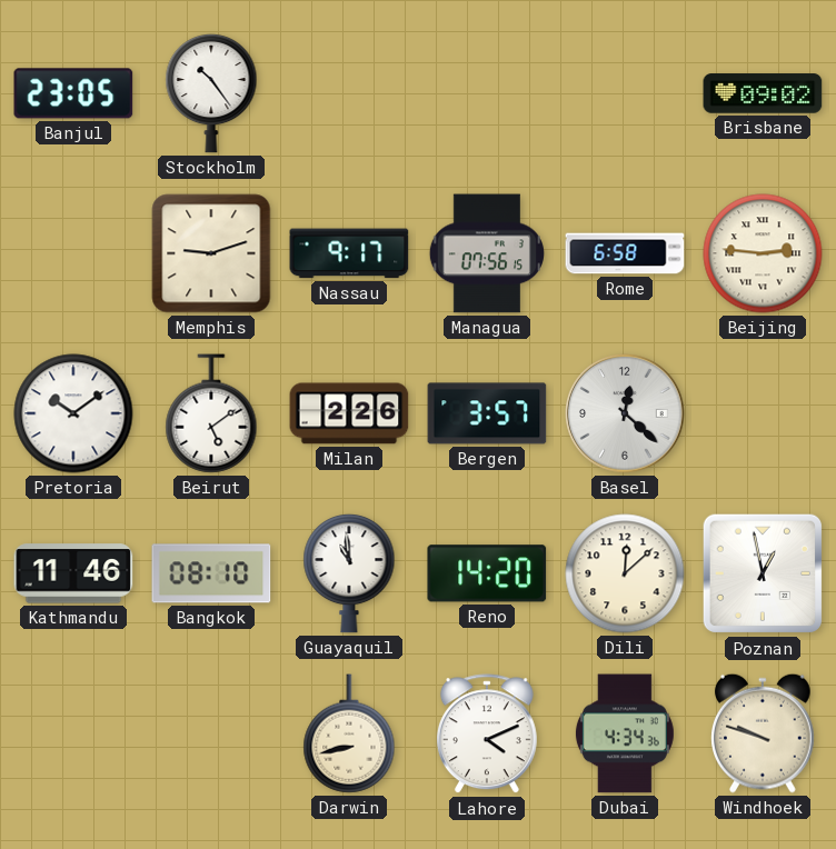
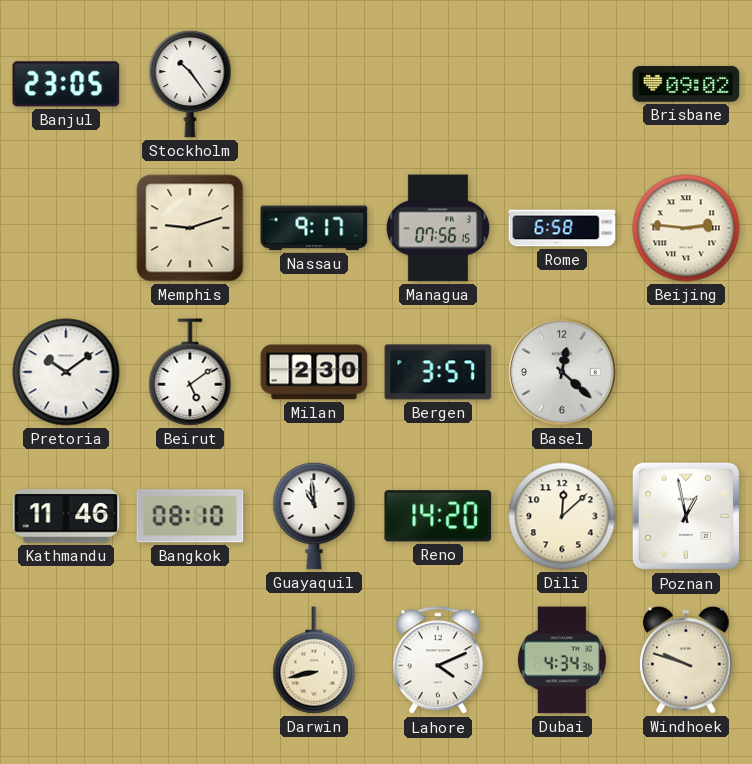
Milan: 2:26 -> 2:30
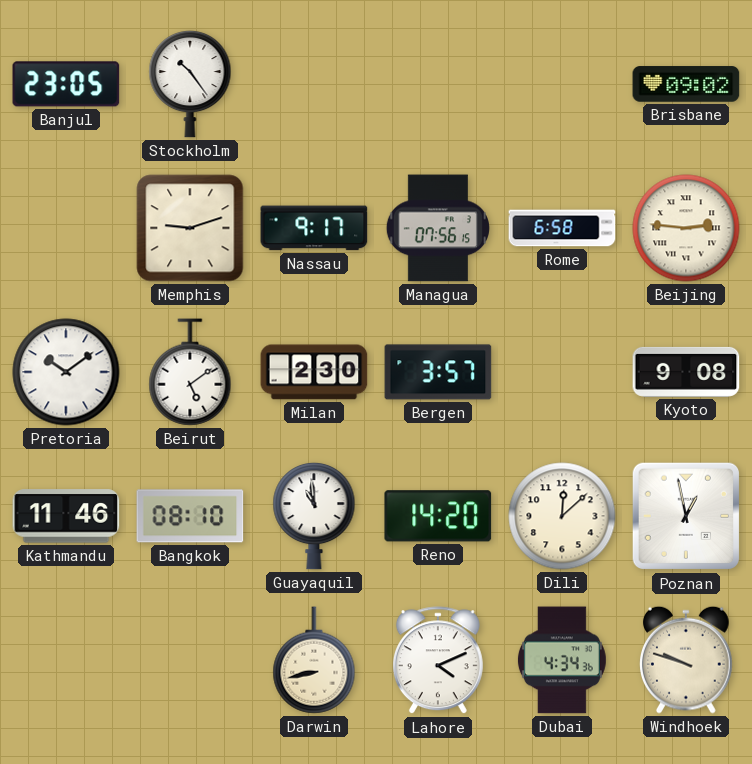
Basel: 12:22 -> none
Kyoto: none -> 9:08
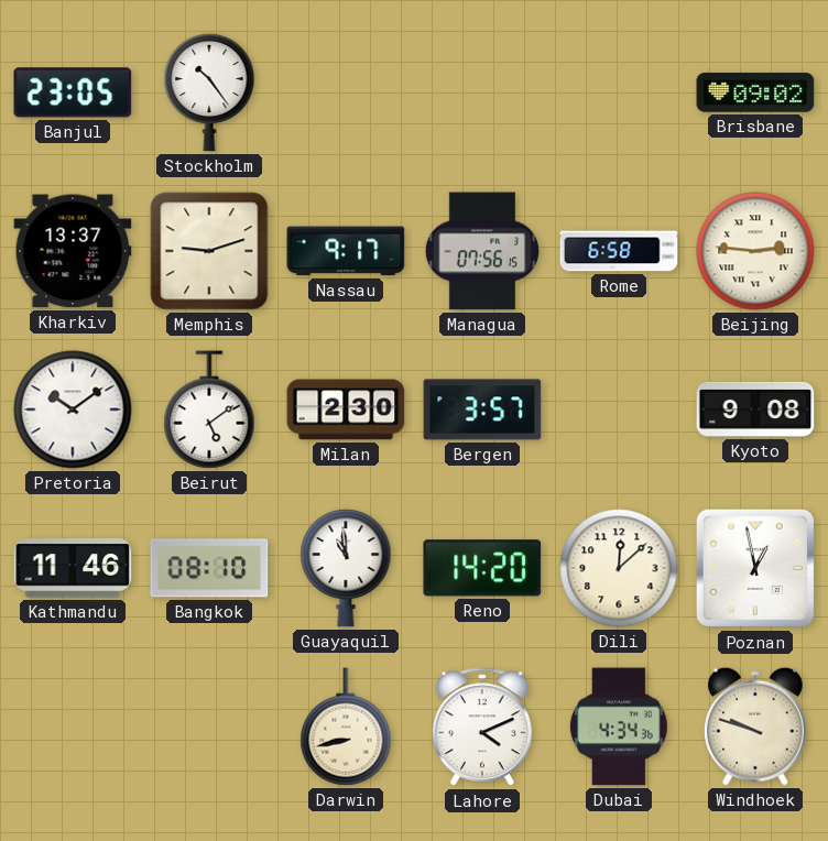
Kharkiv: none -> 13:37
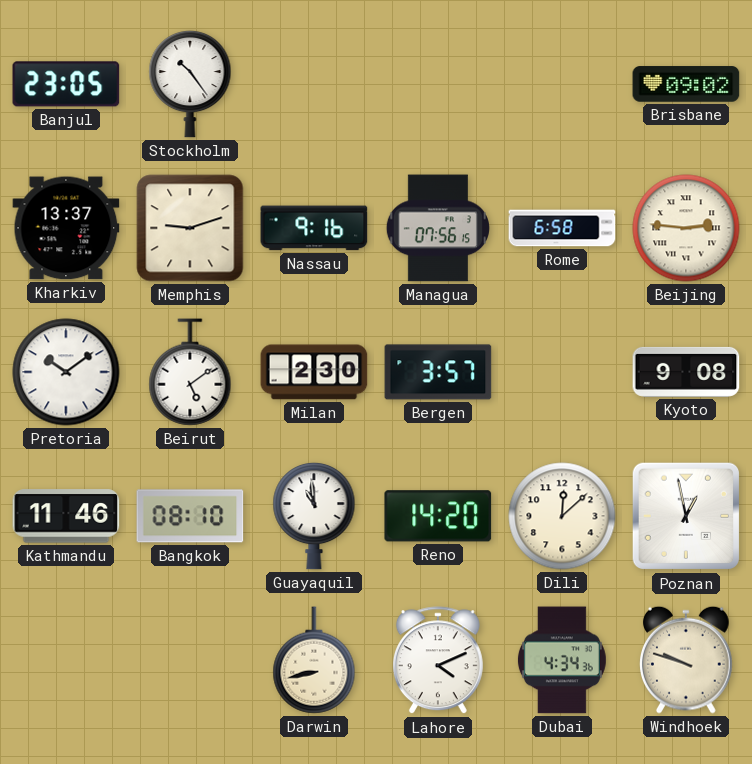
Nassau: 9:17 -> 9:16
